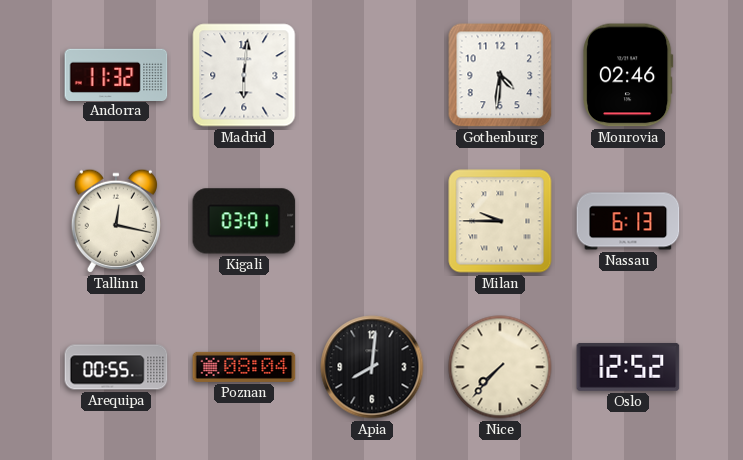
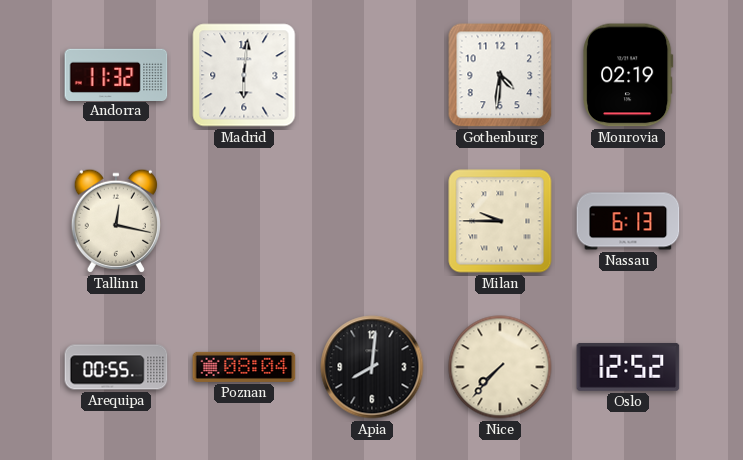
Monrovia: 02:46 -> 02:19
Kigali: 03:01 -> none
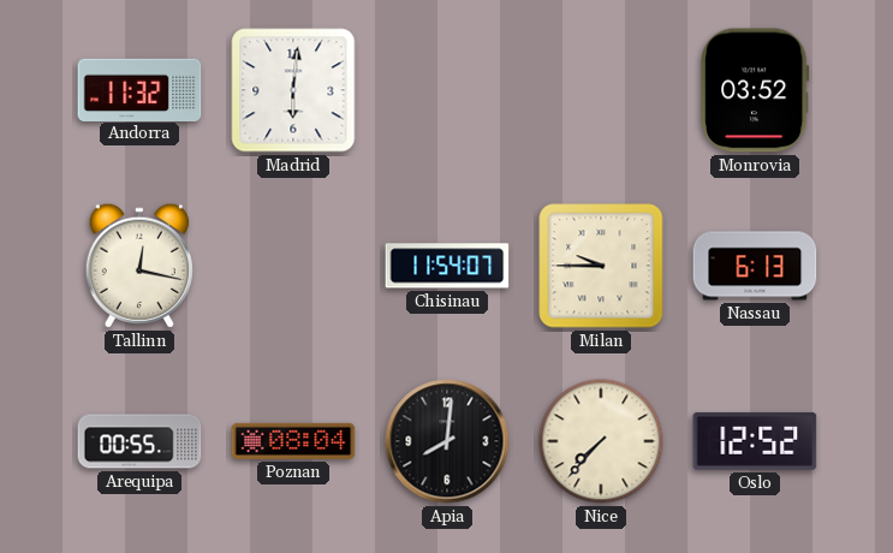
Gothenburg: 4:31 -> none
Monrovia: 02:19 -> 03:52
Chisinau: none -> 11:54
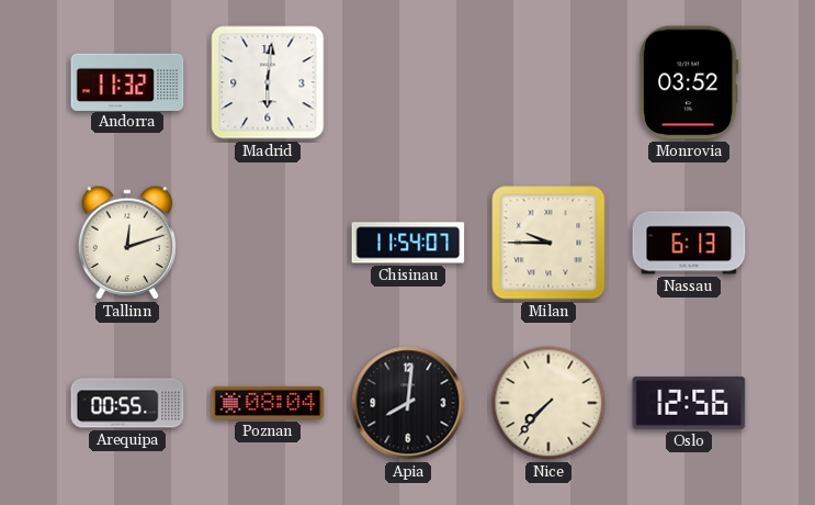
Tallinn: 12:17 -> 12:12
Oslo: 12:52 -> 12:56
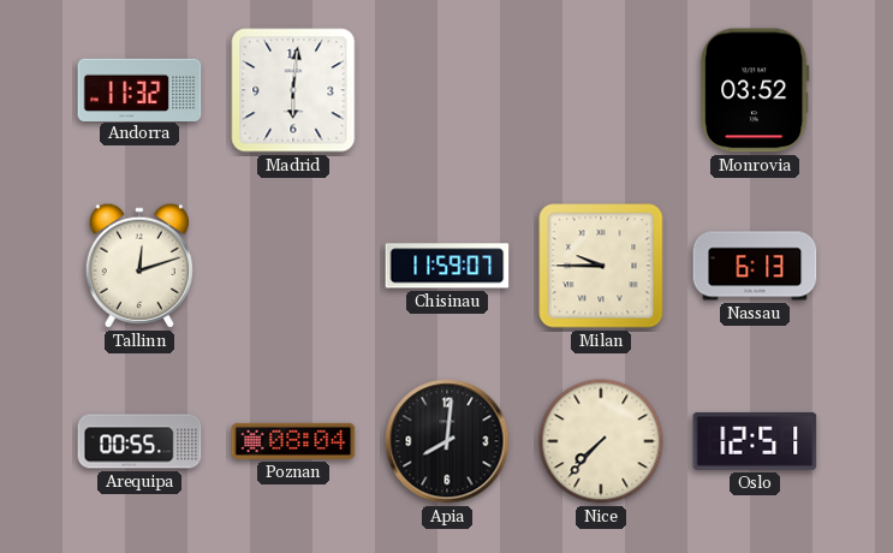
Chisinau: 11:54 -> 11:59
Oslo: 12:56 -> 12:51
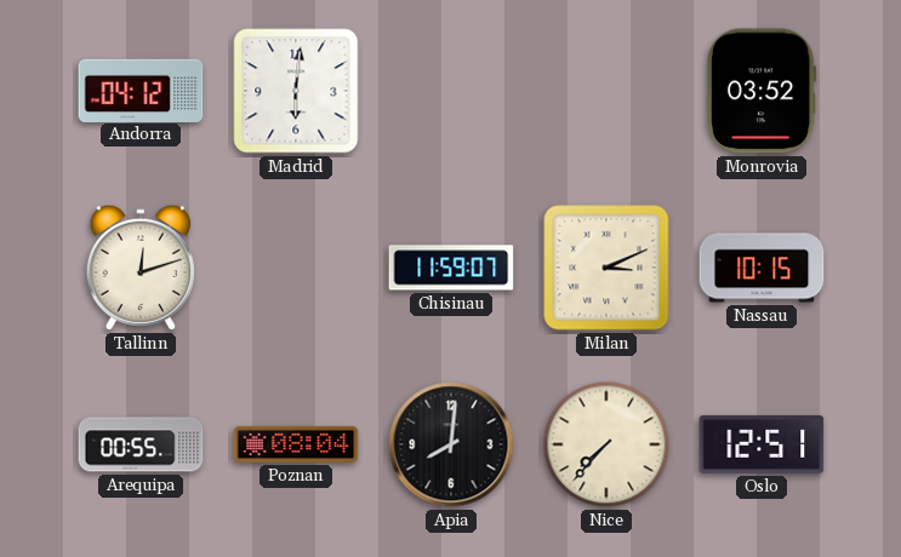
Andorra: 11:32 -> 04:12
Milan: 9:45 -> 3:11
Nassau: 6:13 -> 10:15
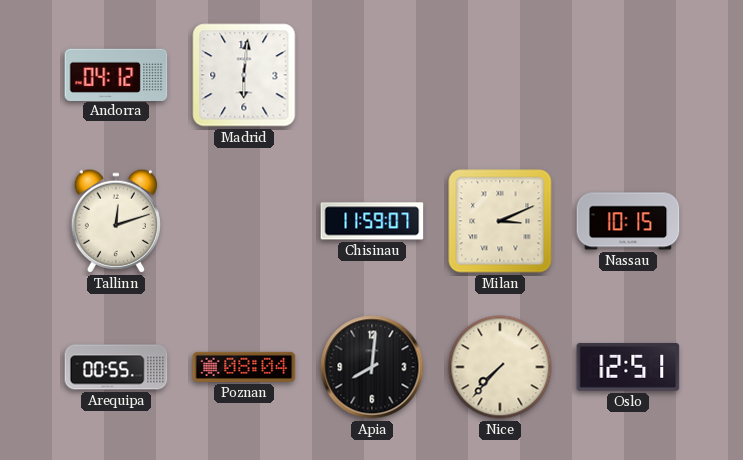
Monrovia: 03:52 -> none
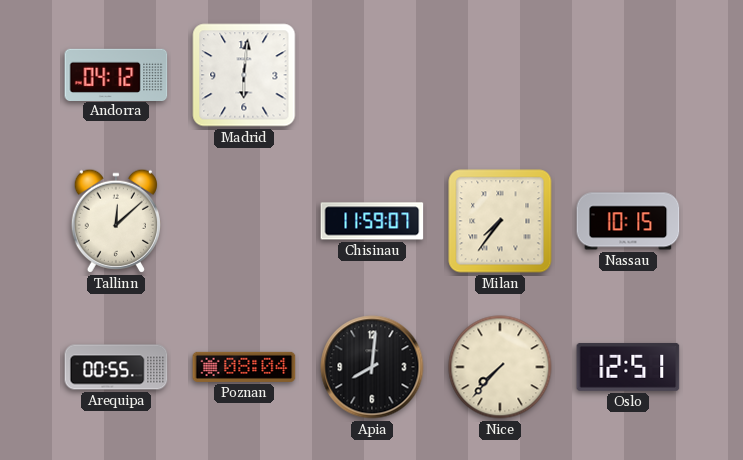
Tallinn: 12:12 -> 12:08
Milan: 3:11 -> 7:36
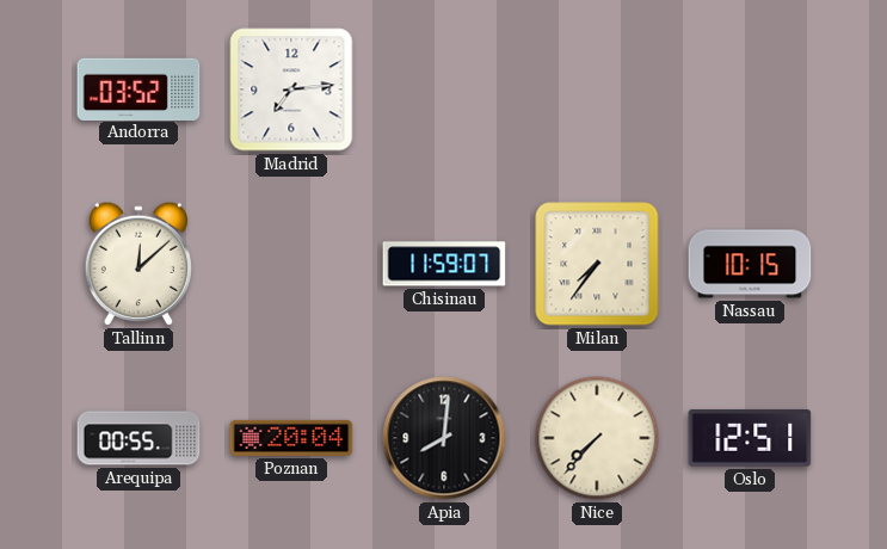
Andorra: 04:12 -> 03:52
Madrid: 6:01 -> 7:14
Poznan: 08:04 -> 20:04
